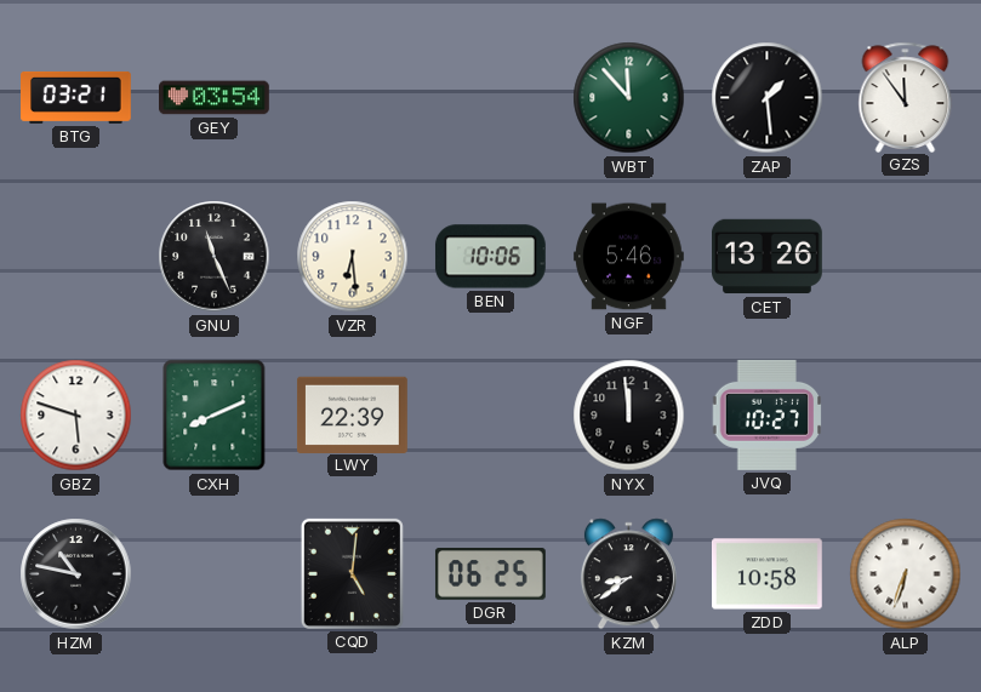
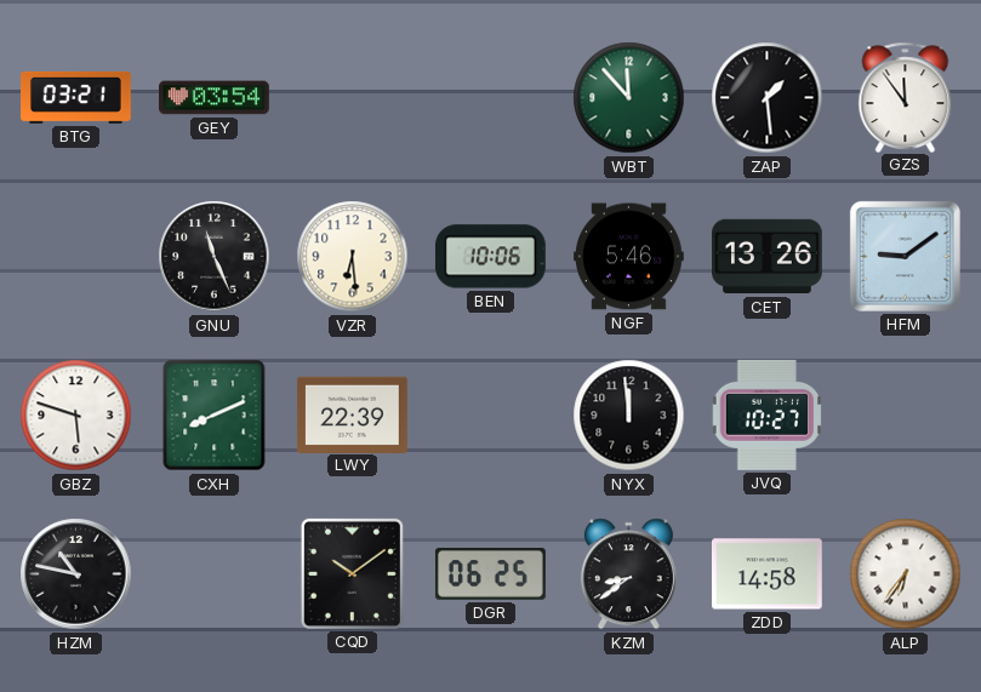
HFM: none -> 9:09
CQD: 5:01 -> 10:09
ZDD: 10:58 -> 14:58
ALP: 6:33 -> 6:36
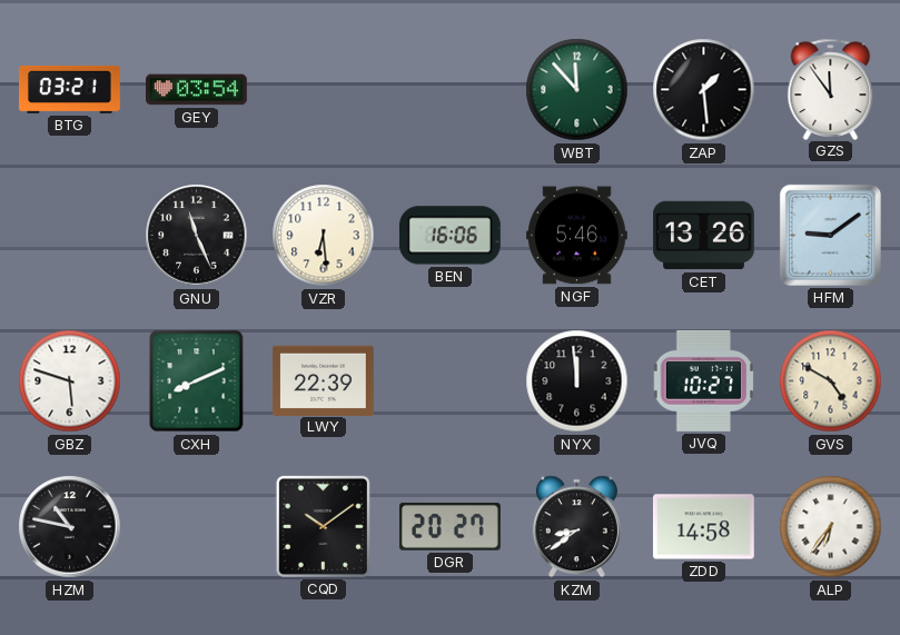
BEN: 10:06 -> 16:06
GVS: none -> 4:50
DGR: 06:25 -> 20:27
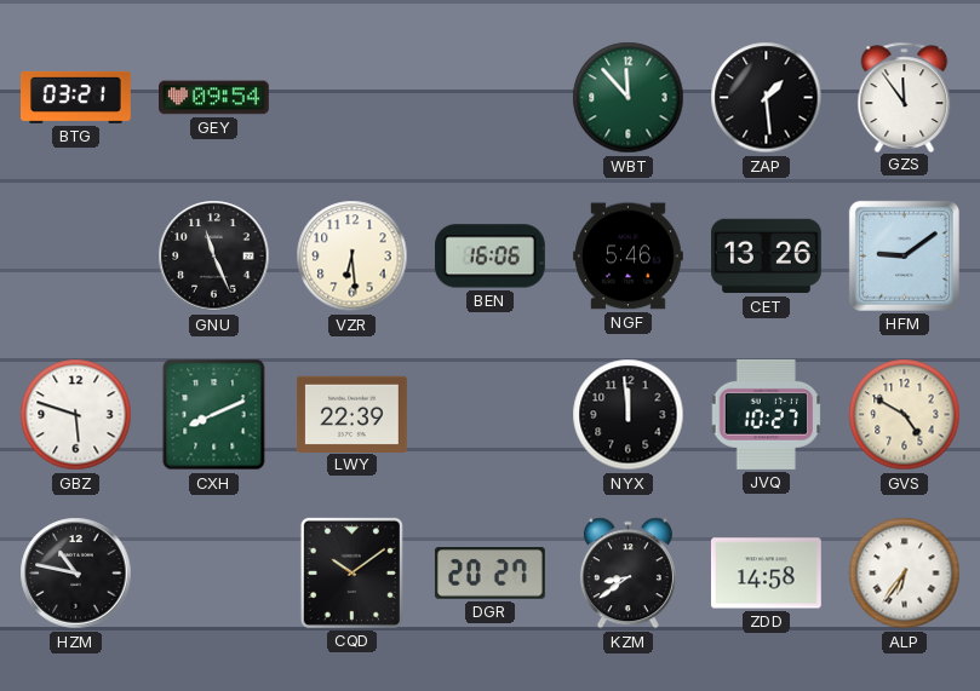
GEY: 03:54 -> 09:54
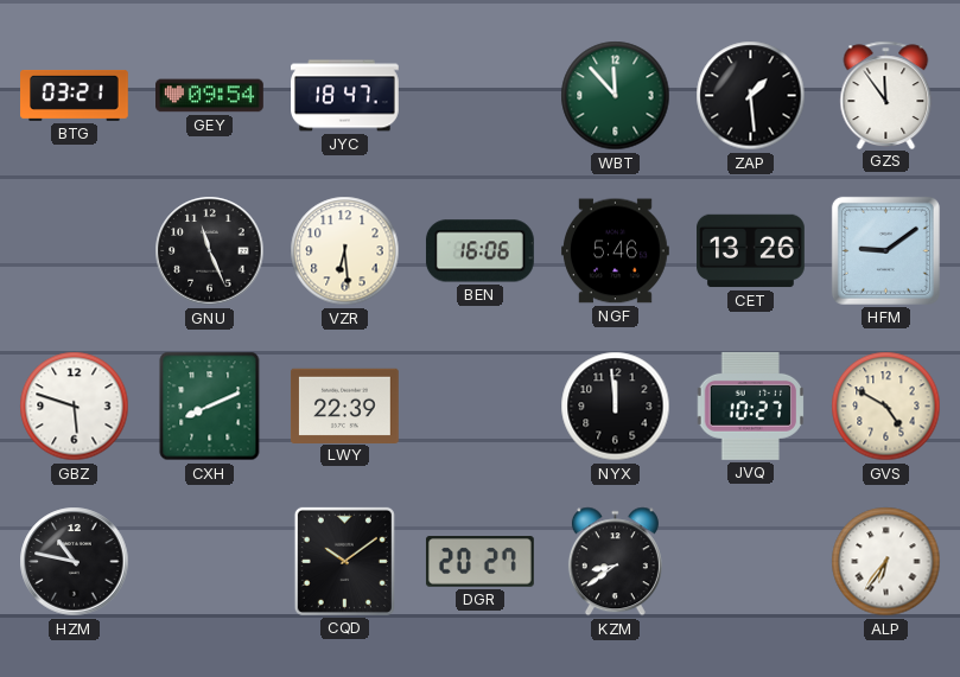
JYC: none -> 18:47
ZDD: 14:58 -> none
